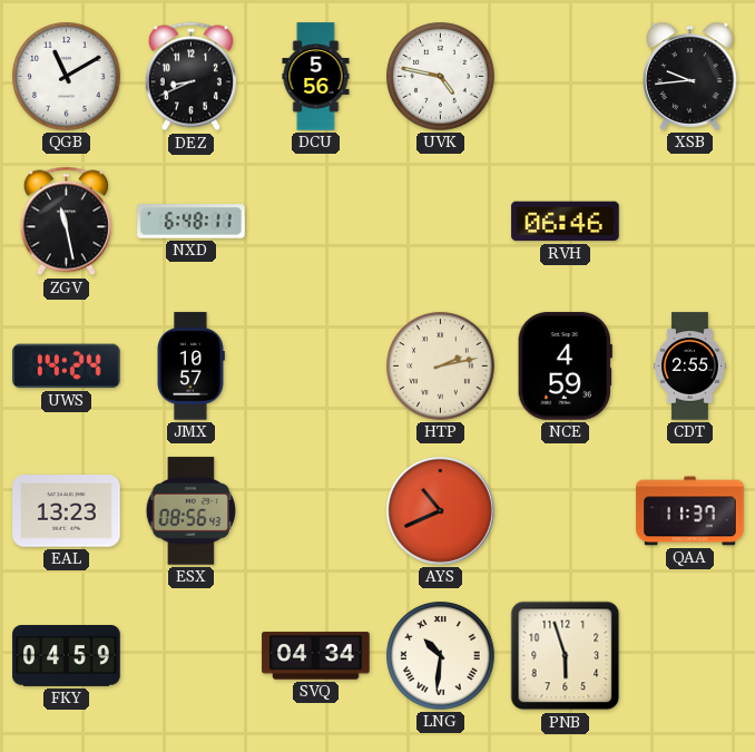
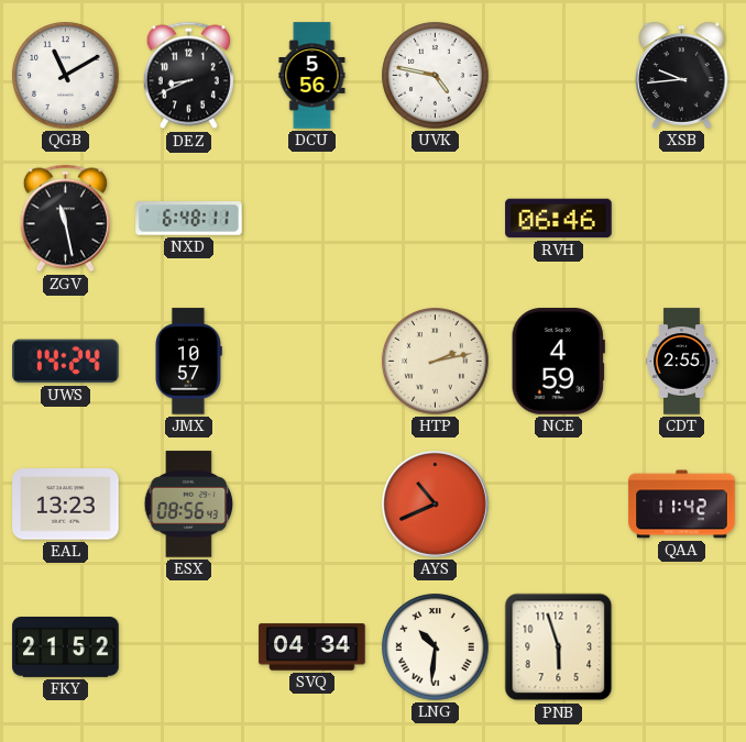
QAA: 11:37 -> 11:42
FKY: 04:59 -> 21:52
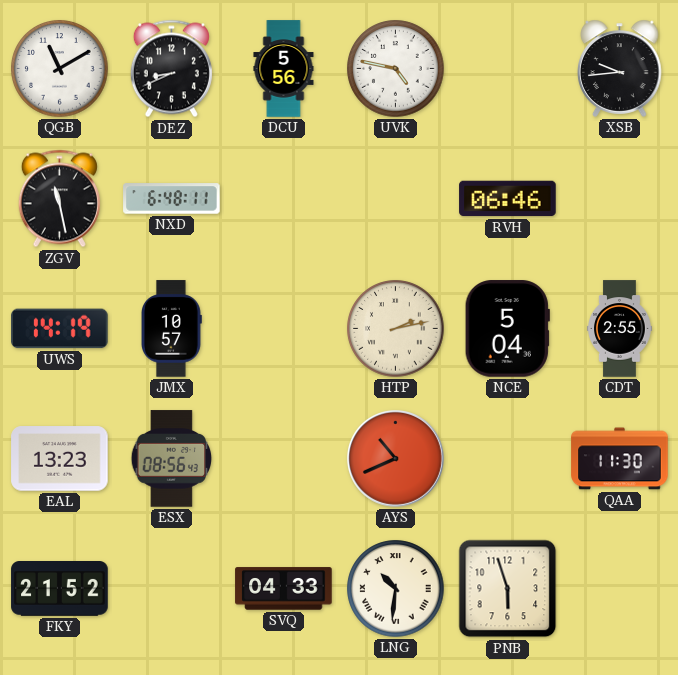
UWS: 14:24 -> 14:19
NCE: 4:59 -> 5:04
QAA: 11:42 -> 11:30
SVQ: 04:34 -> 04:33
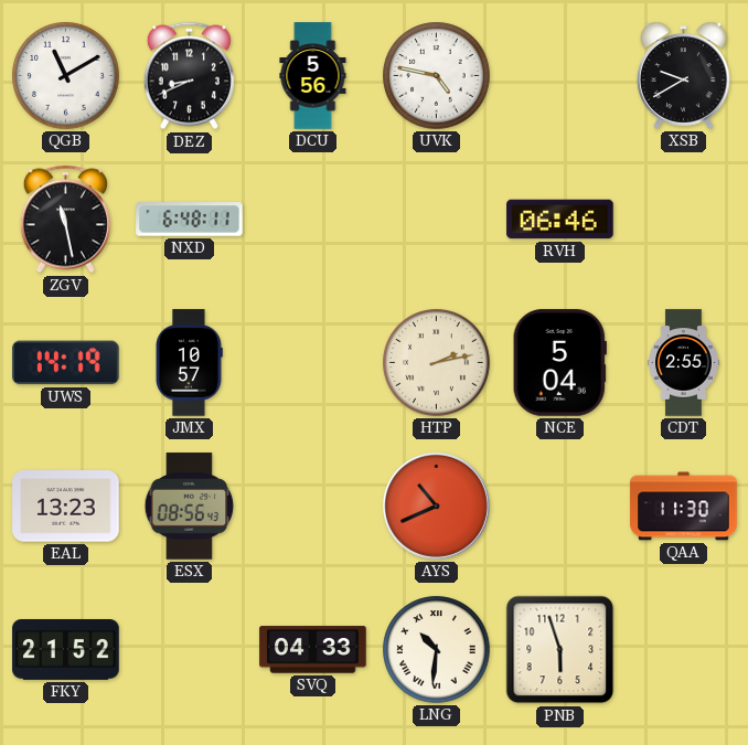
XSB: 9:44 -> 9:40
